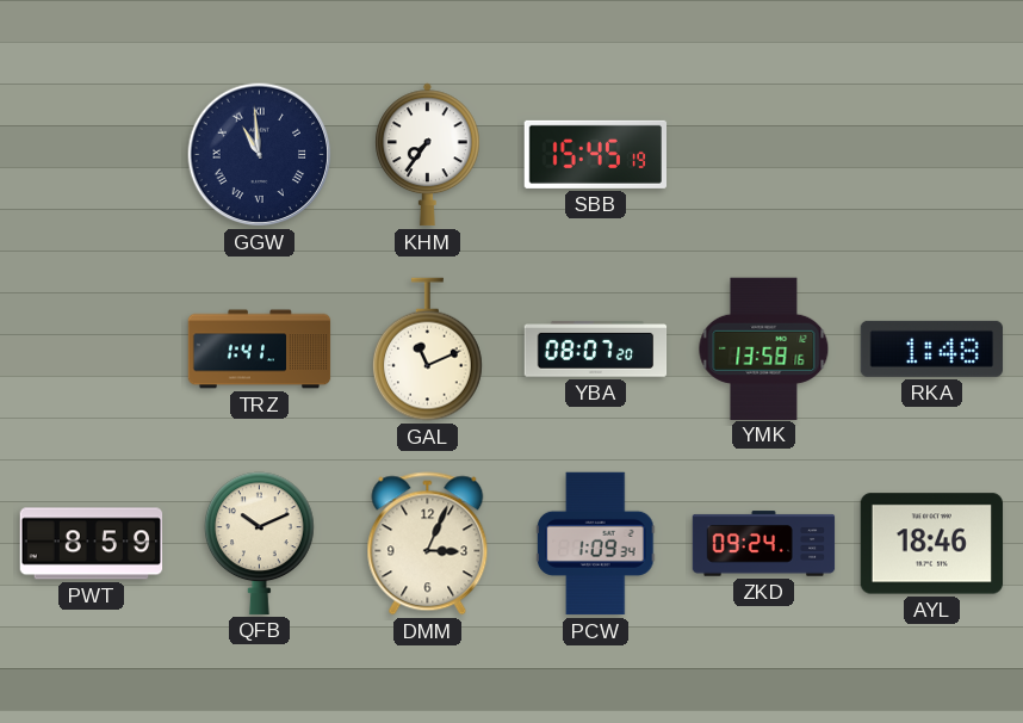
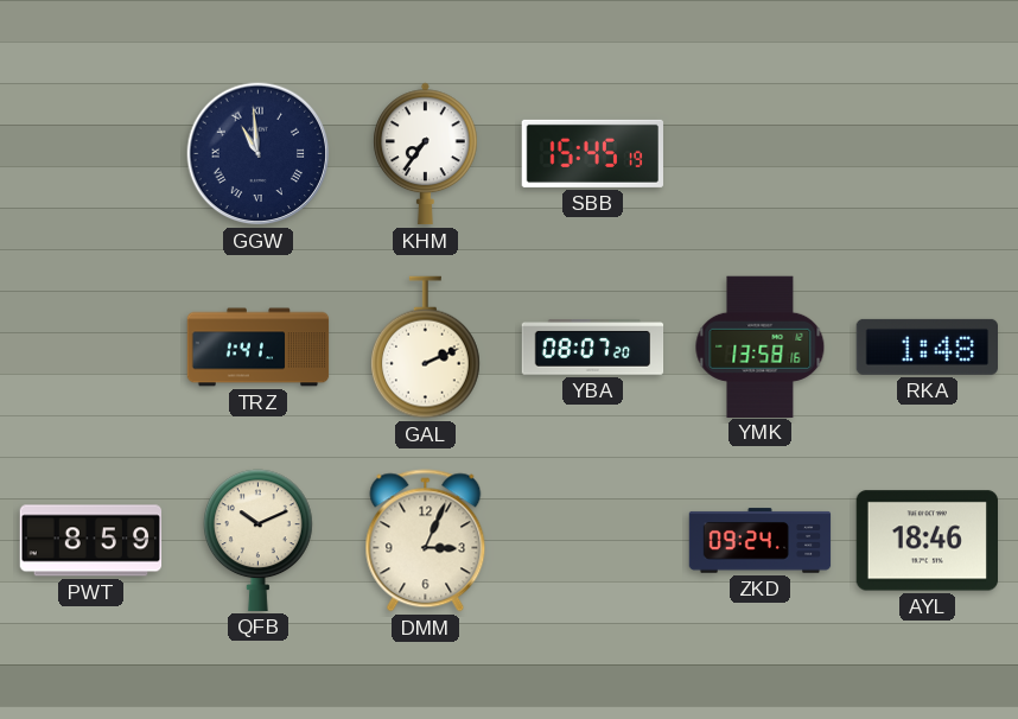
GAL: 11:11 -> 2:11
PCW: 1:09 -> none
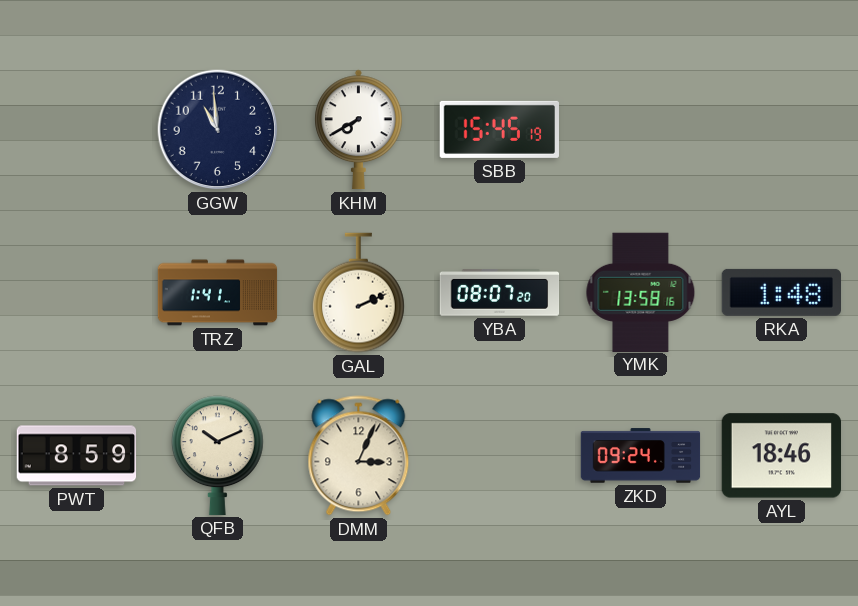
GGW numerals: Roman -> Arabic
KHM: 7:36 -> 7:40
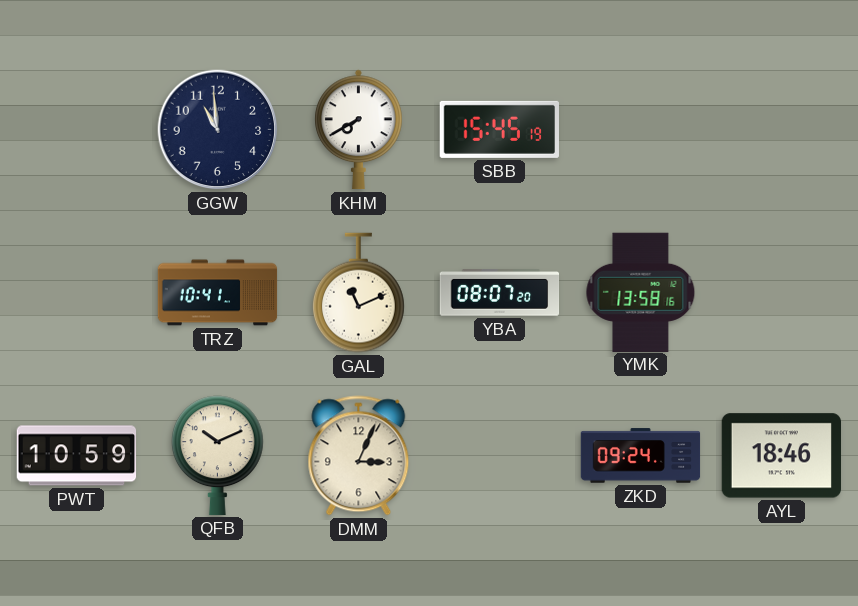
TRZ: 1:41 -> 10:41
GAL: 2:11 -> 11:11
RKA: 1:48 -> none
PWT: 8:59 -> 10:59
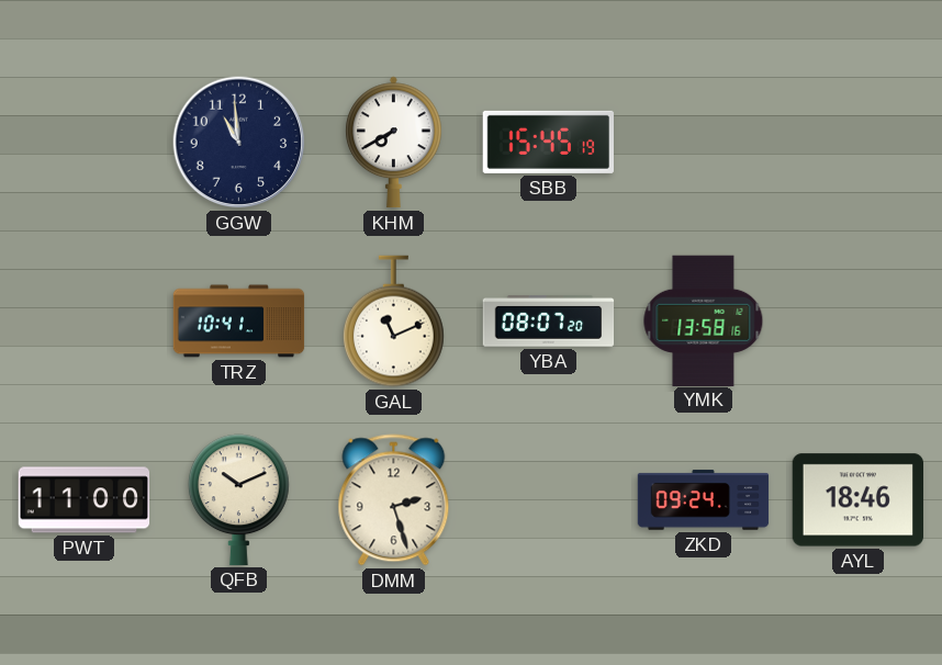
PWT: 10:59 -> 11:00
DMM: 3:04 -> 2:27
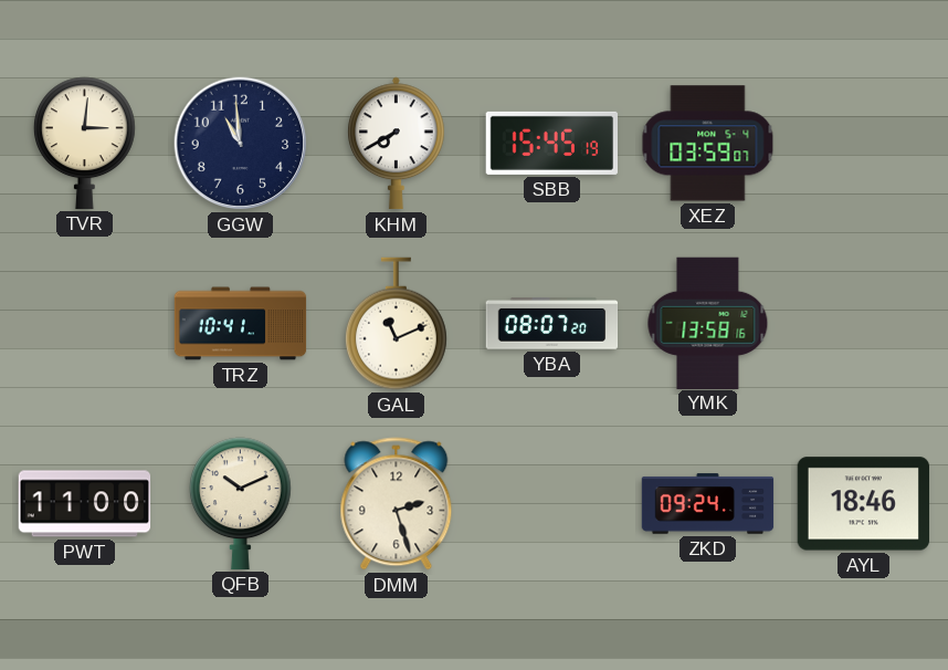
TVR: none -> 3:01
XEZ: none -> 03:59
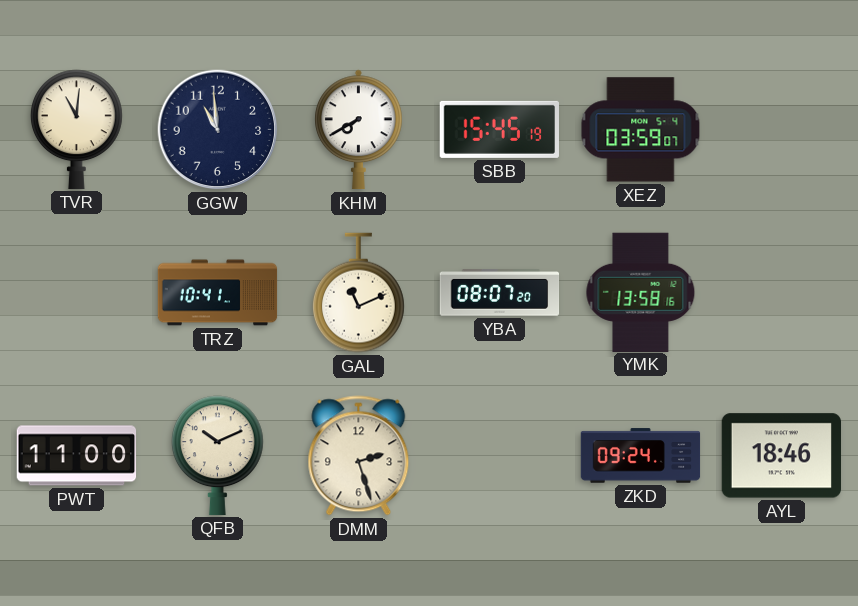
TVR: 3:01 -> 11:01
